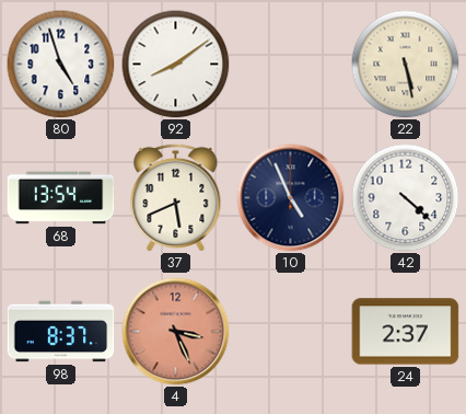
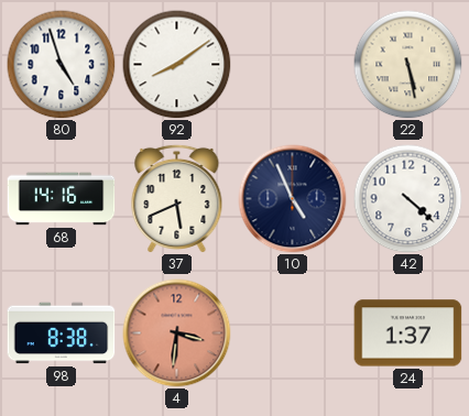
68: 13:54 -> 14:16
98: 8:37 -> 8:38
4: 3:26 -> 3:31
24: 2:37 -> 1:37
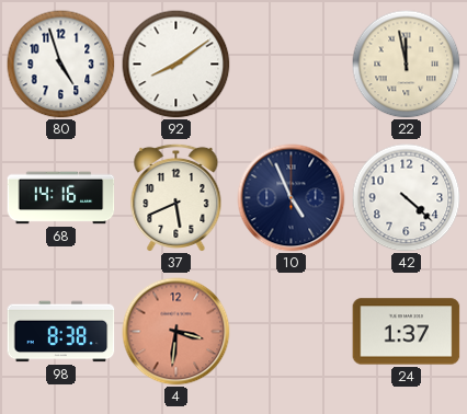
22: 5:28 -> 11:58
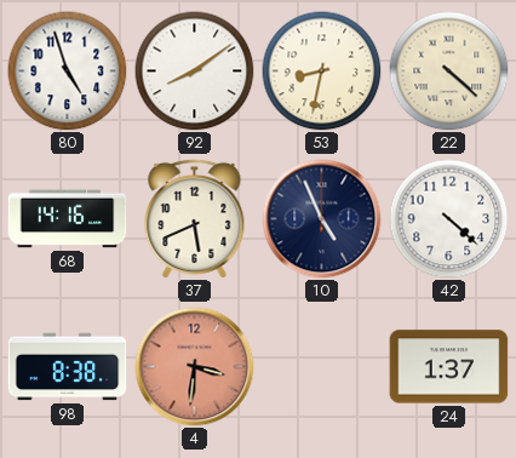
53: none -> 8:32
22: 11:58 -> 4:22
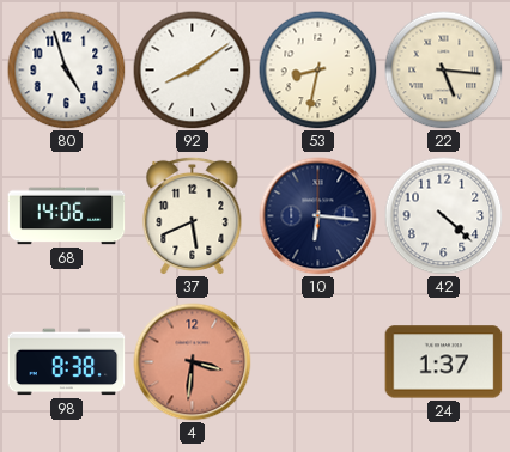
22: 4:22 -> 5:16
68: 14:16 -> 14:06
10: 4:56 -> 6:16
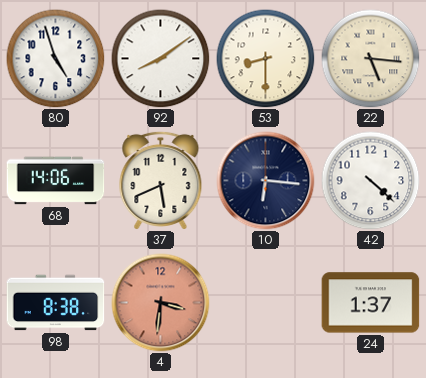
53: 8:32 -> 8:30
